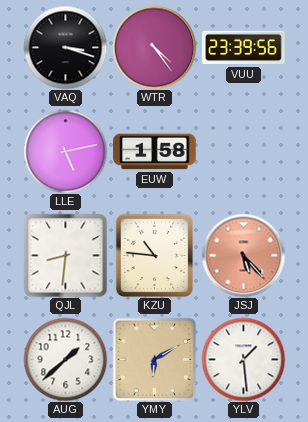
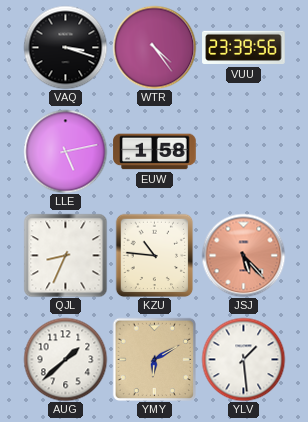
QJL: 8:31 -> 8:34
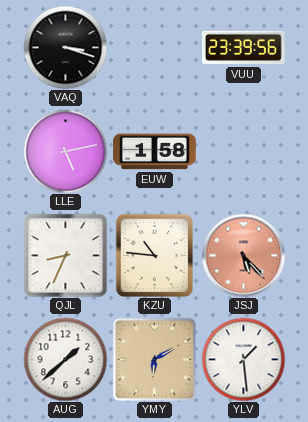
WTR: 4:24 -> none
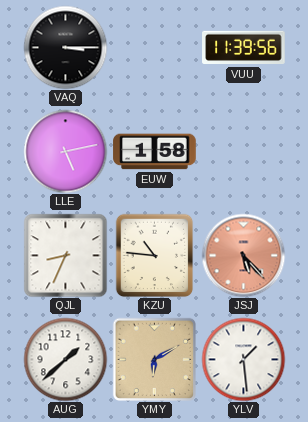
VAQ: 3:18 -> 3:15
VUU: 23:39 -> 11:39
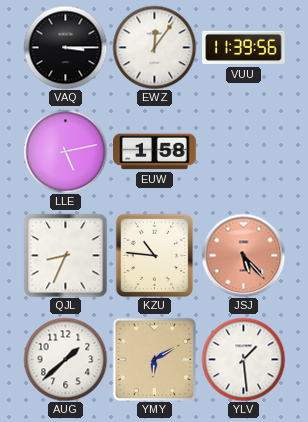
EWZ: none -> 12:06
